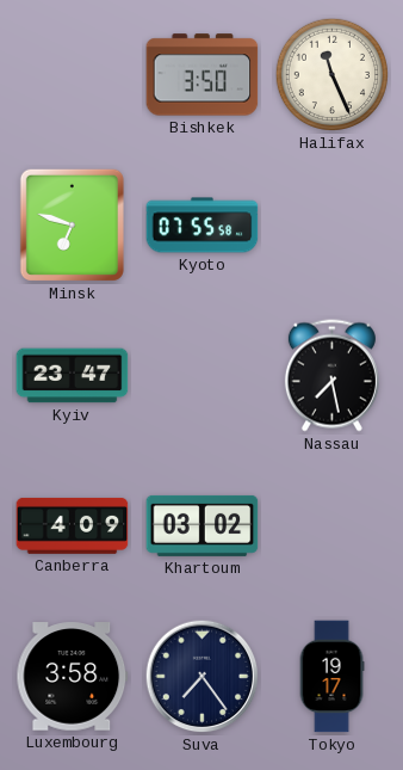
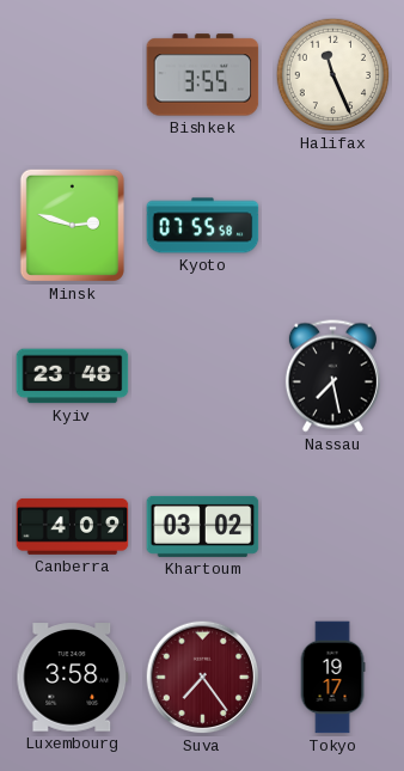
Bishkek: 3:50 -> 3:55
Minsk: 6:48 -> 2:48
Kyiv: 23:47 -> 23:48
Suva dial: navy -> burgundy
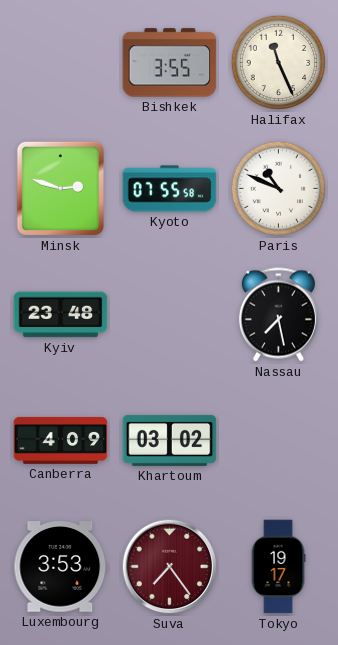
Paris: none -> 10:49
Luxembourg: 3:58 -> 3:53
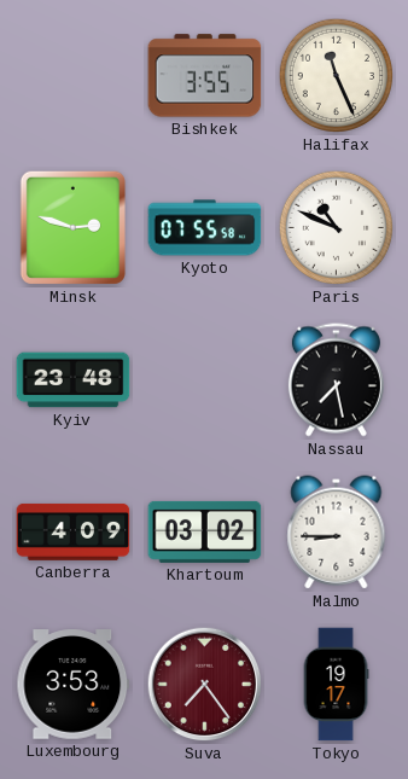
Malmo: none -> 8:45
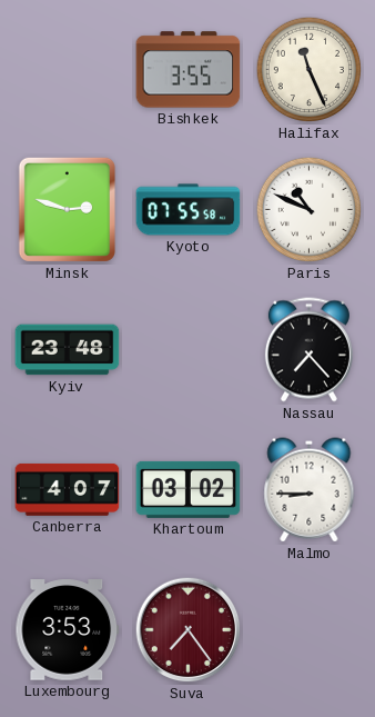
Nassau: 7:28 -> 7:23
Canberra: 4:09 -> 4:07
Tokyo: 19:17 -> none
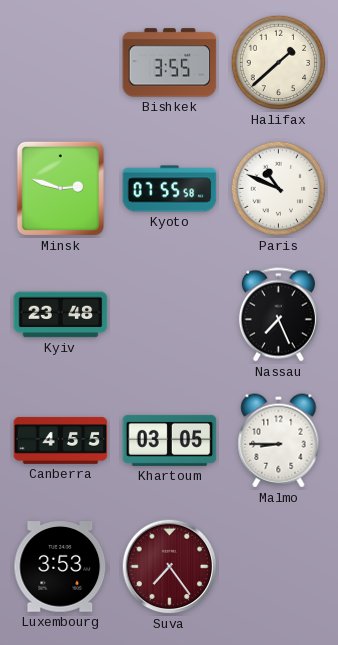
Halifax: 11:26 -> 1:38
Nassau: 7:23 -> 7:26
Canberra: 4:07 -> 4:55
Khartoum: 03:02 -> 03:05
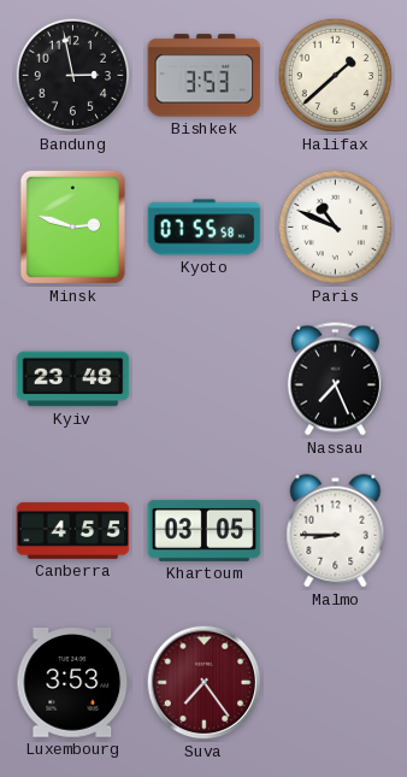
Bandung: none -> 2:58
Bishkek: 3:55 -> 3:53
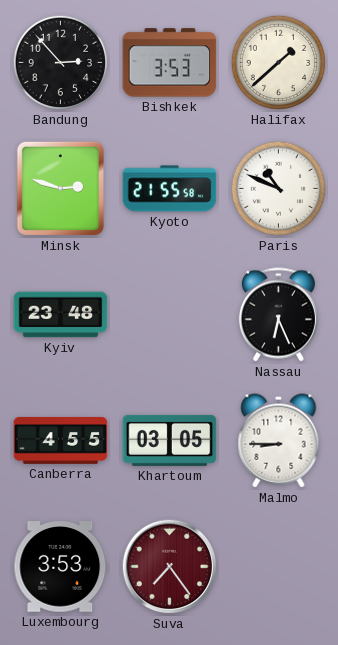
Bandung: 2:58 -> 2:53
Kyoto: 07:55 -> 21:55
Nassau: 7:26 -> 6:26
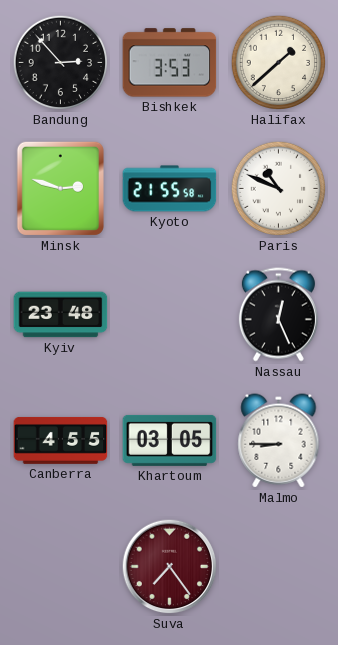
Nassau: 6:26 -> 12:26
Luxembourg: 3:53 -> none
